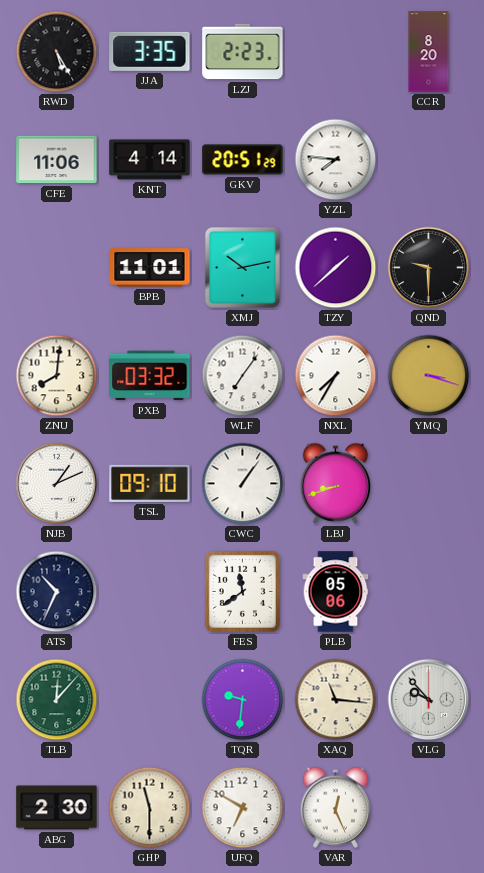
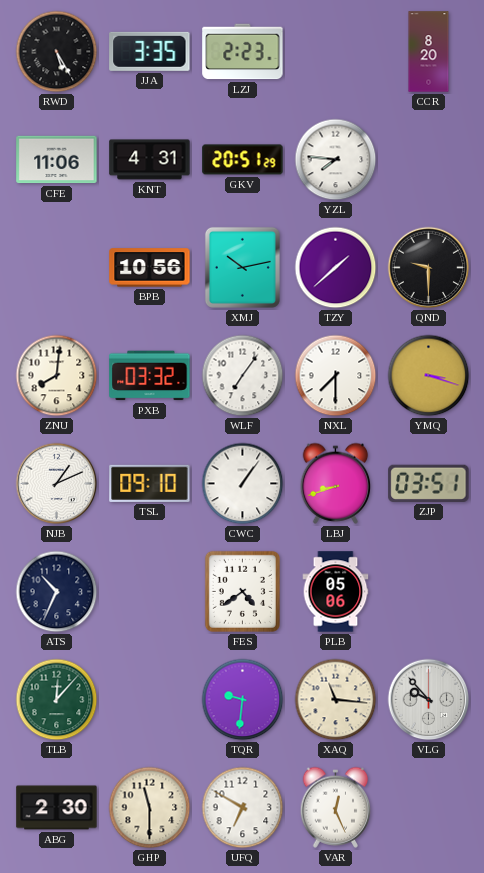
KNT: 4:14 -> 4:31
BPB: 11:01 -> 10:56
NXL: 7:35 -> 7:30
ZJP: none -> 03:51
FES: 11:39 -> 4:39
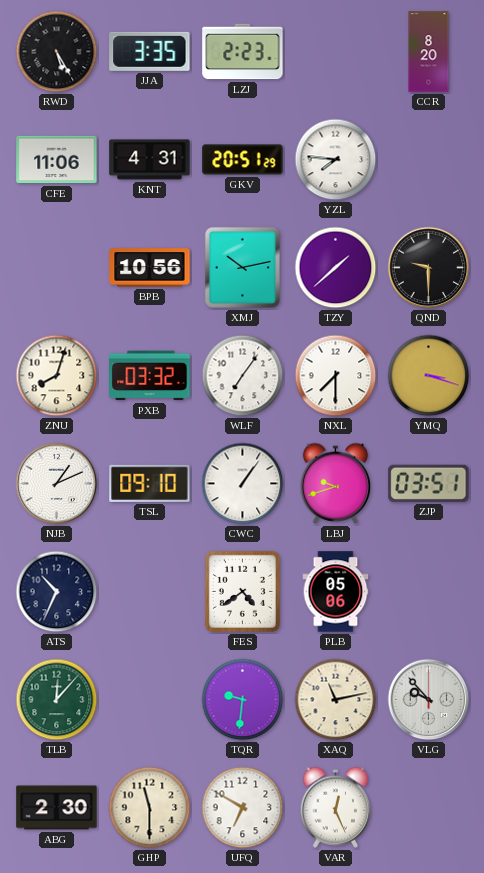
ZNU: 8:01 -> 8:03
LBJ: 8:42 -> 9:42
XAQ: 11:16 -> 11:13
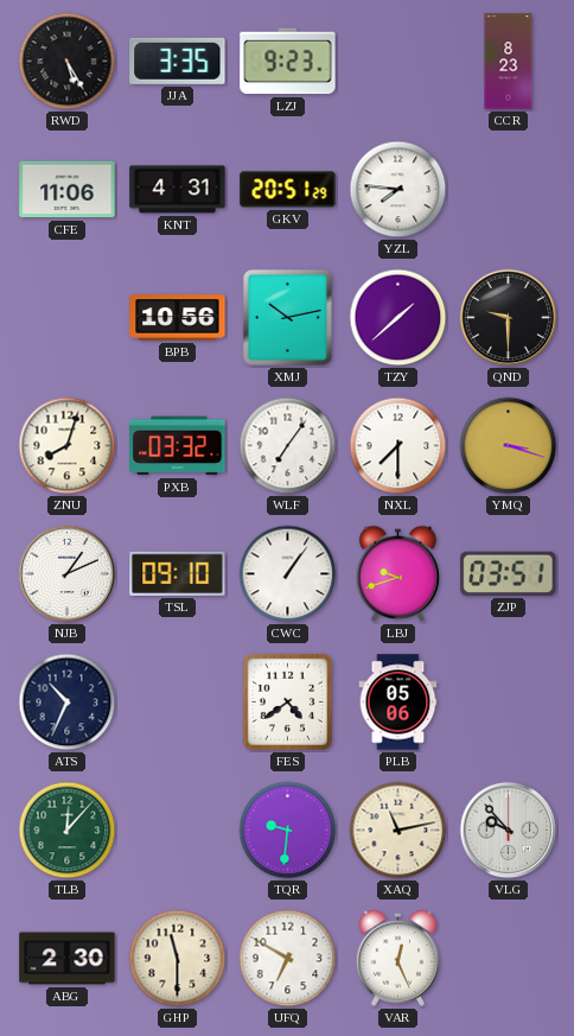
LZJ: 2:23 -> 9:23
CCR: 8:20 -> 8:23
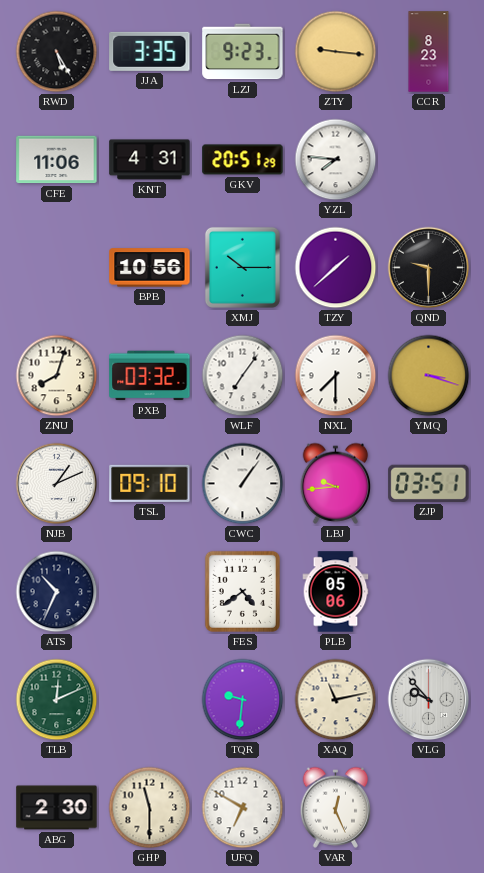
ZTY: none -> 9:16
XMJ: 10:13 -> 10:15
LBJ: 9:42 -> 9:44
TLB: 12:07 -> 12:11
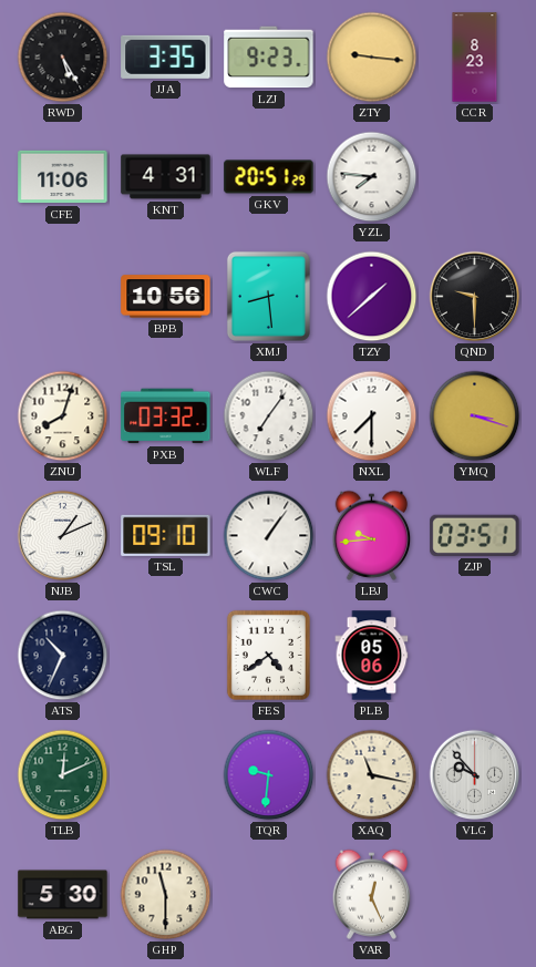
XMJ: 10:15 -> 8:29
XAQ: 11:13 -> 11:17
ABG: 2:30 -> 5:30
UFQ: 6:50 -> none
